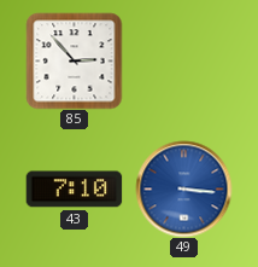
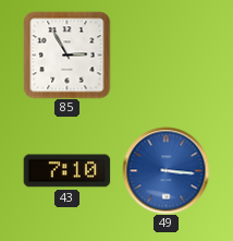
85: 2:53 -> 2:55
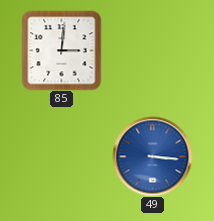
85: 2:55 -> 3:01
43: 7:10 -> none
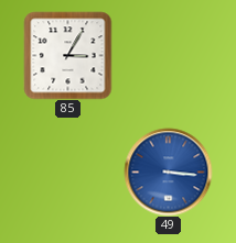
85: 3:01 -> 3:05
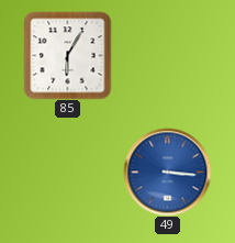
85: 3:05 -> 6:05
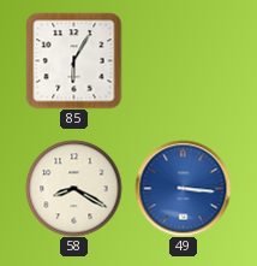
58: none -> 8:20
